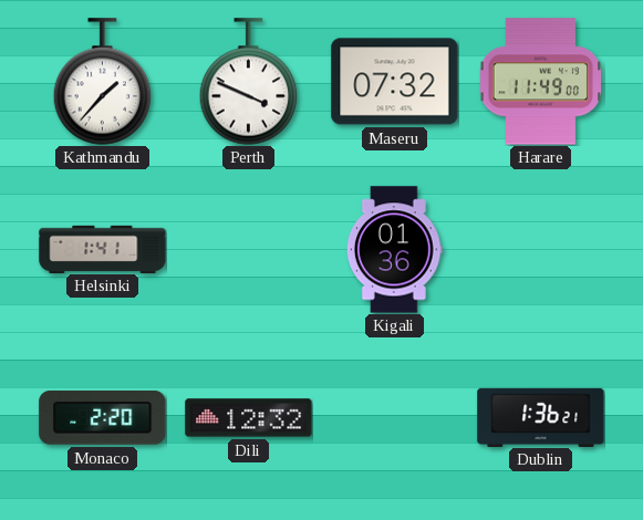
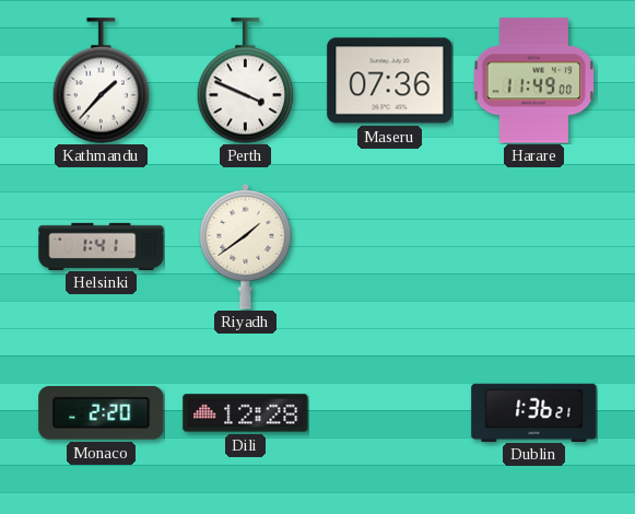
Maseru: 07:32 -> 07:36
Riyadh: none -> 1:39
Kigali: 01:36 -> none
Dili: 12:32 -> 12:28
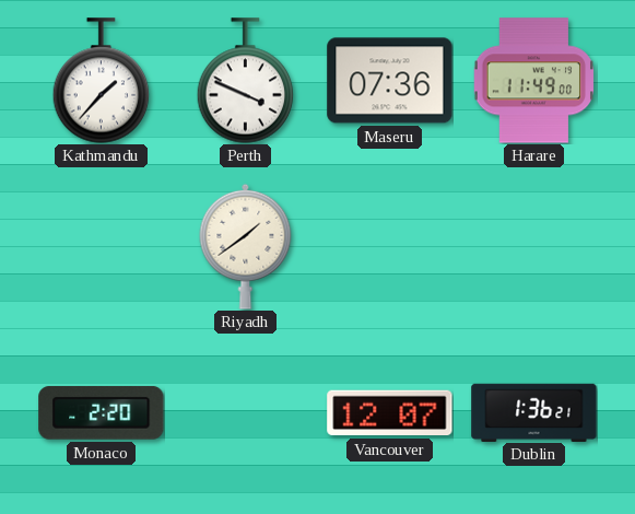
Helsinki: 1:41 -> none
Dili: 12:28 -> none
Vancouver: none -> 12:07
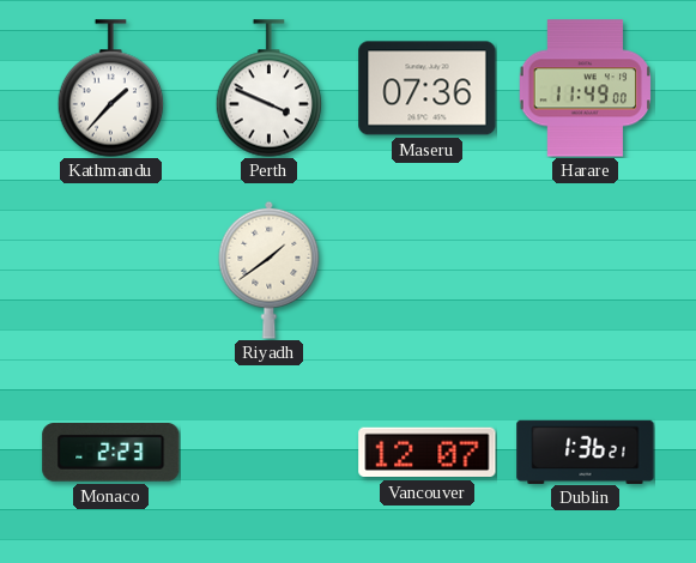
Monaco: 2:20 -> 2:23
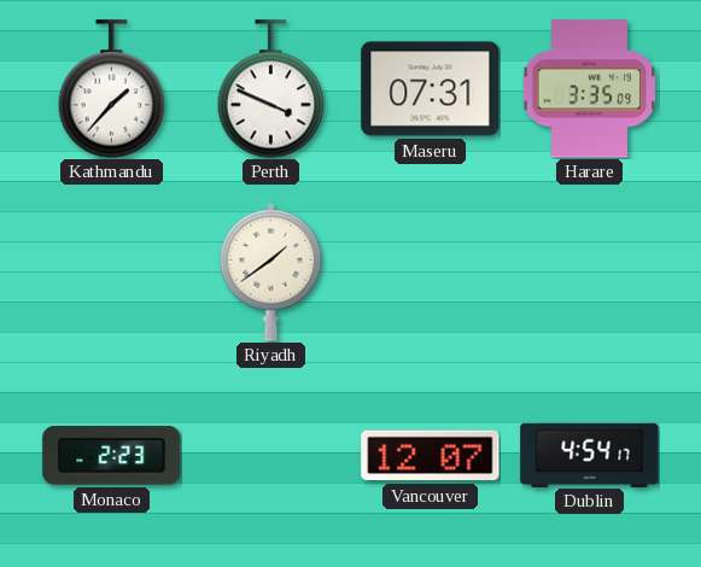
Maseru: 07:36 -> 07:31
Harare: 11:49 -> 3:35
Dublin: 1:36 -> 4:54
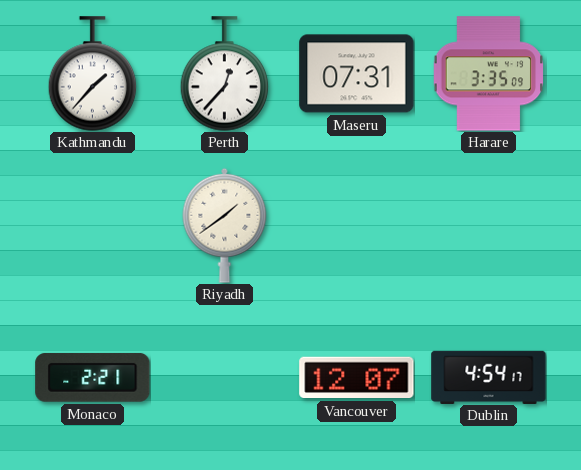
Perth: 3:49 -> 12:37
Monaco: 2:23 -> 2:21
